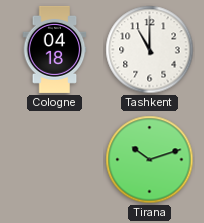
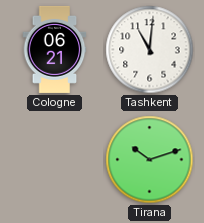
Cologne: 04:18 -> 06:21
Tashkent: 11:00 -> 11:01
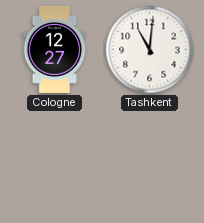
Cologne: 06:21 -> 12:27
Tirana: 10:12 -> none
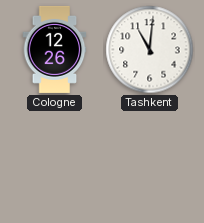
Cologne: 12:27 -> 12:26
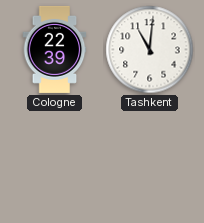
Cologne: 12:26 -> 22:39
